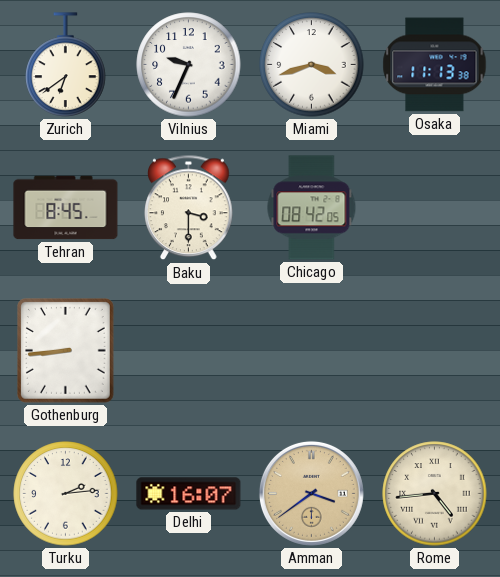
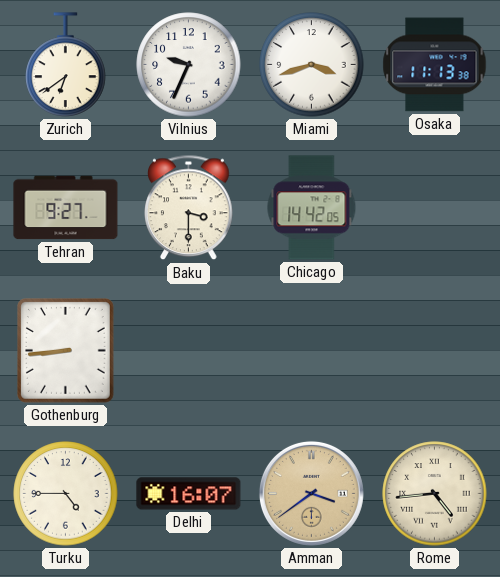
Tehran: 8:45 -> 9:27
Chicago: 08:42 -> 14:42
Turku: 2:14 -> 4:45
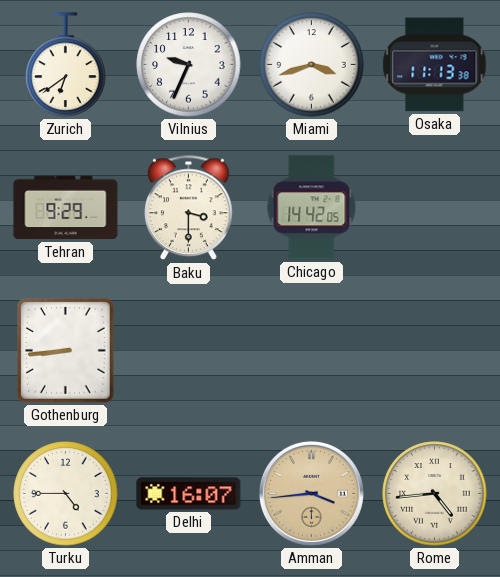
Tehran: 9:27 -> 9:29
Amman: 3:39 -> 3:44
